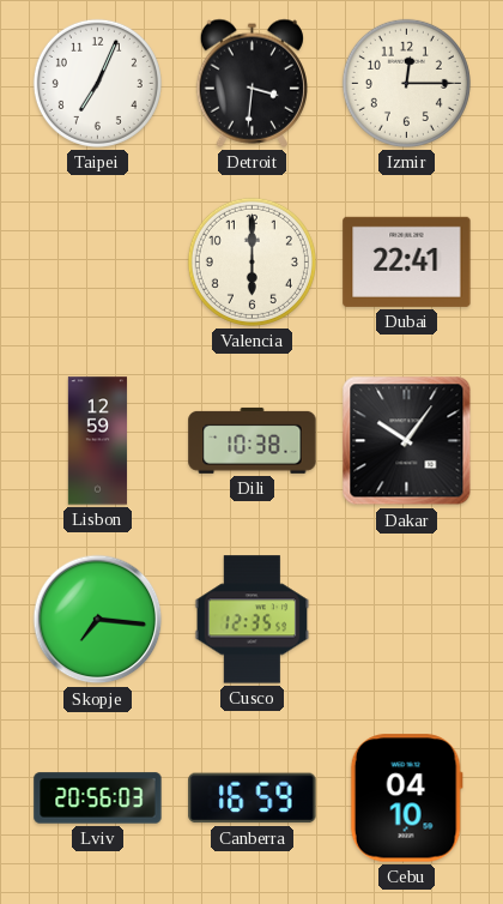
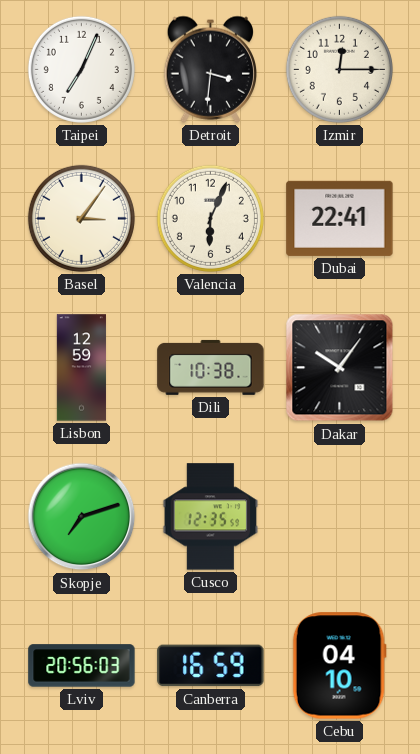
Basel: none -> 3:06
Valencia: 6:00 -> 6:04
Skopje: 7:16 -> 7:12
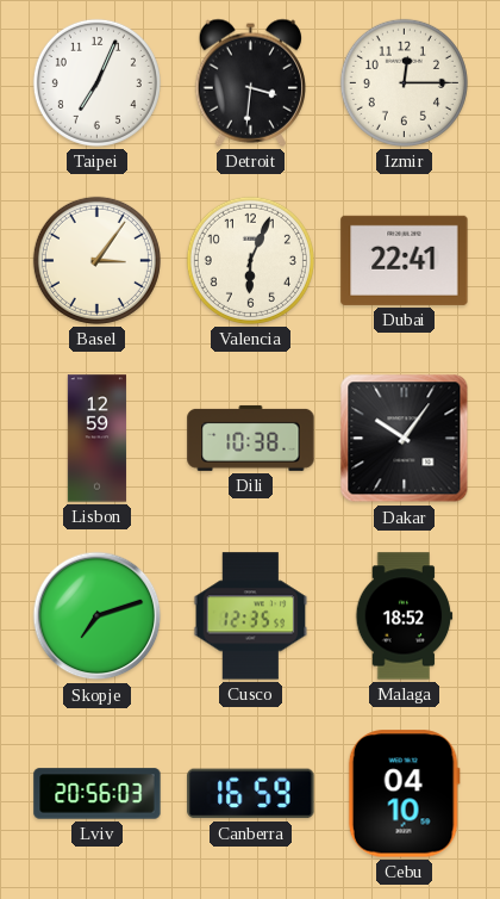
Malaga: none -> 18:52
